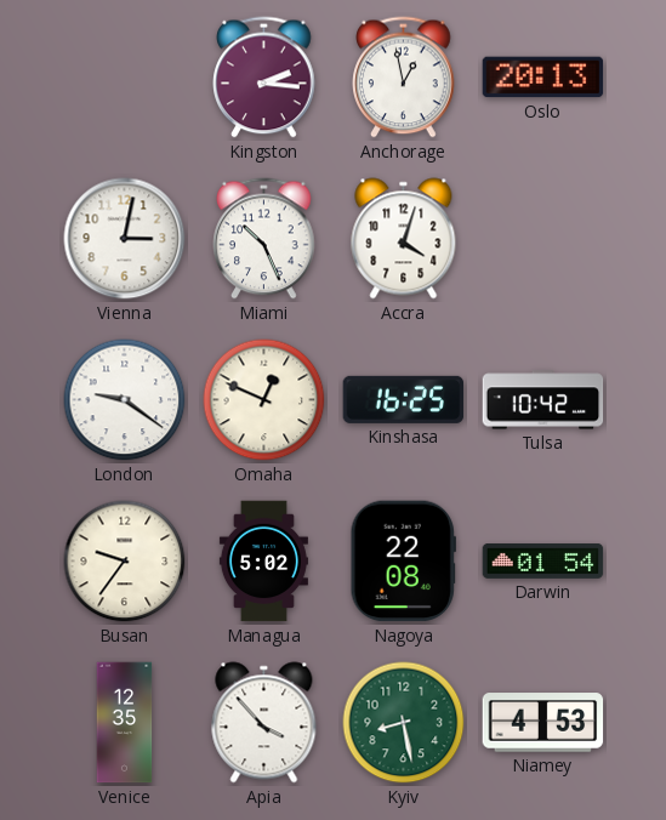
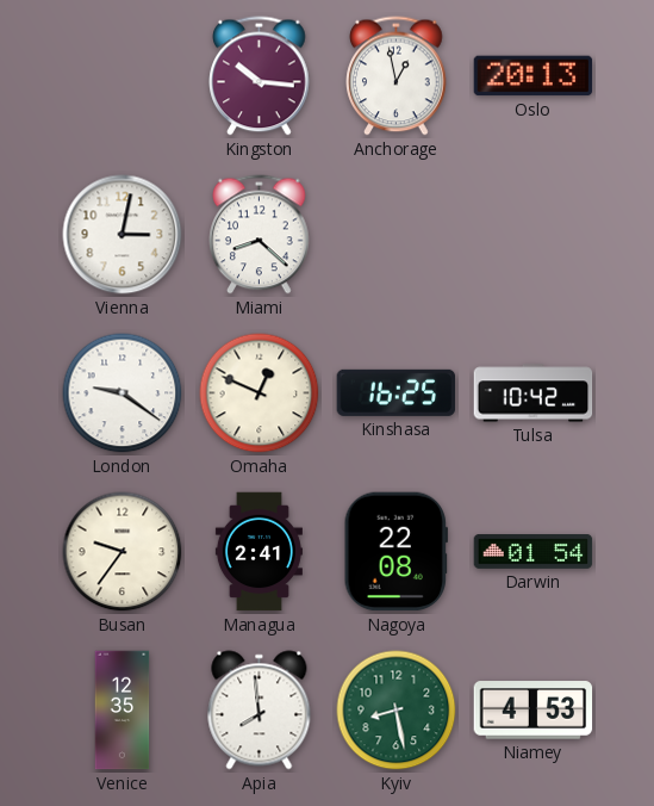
Kingston: 2:16 -> 10:16
Miami: 10:26 -> 8:22
Accra: 4:03 -> none
Managua: 5:02 -> 2:41
Apia: 3:53 -> 7:59
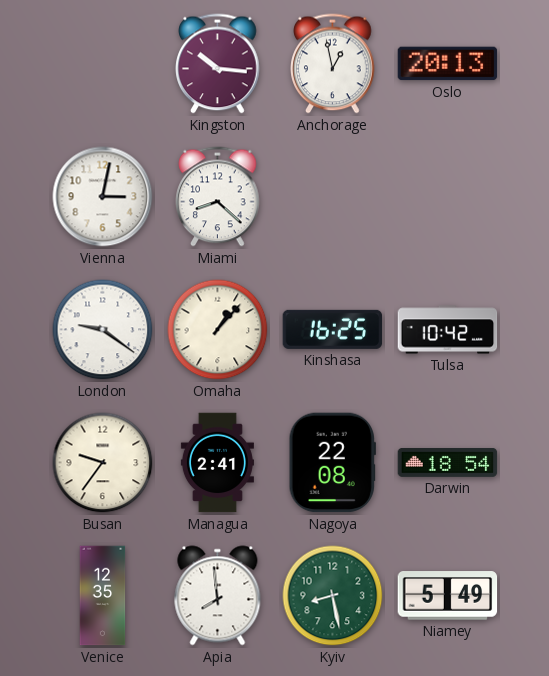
Omaha: 12:49 -> 1:07
Darwin: 01:54 -> 18:54
Niamey: 4:53 -> 5:49
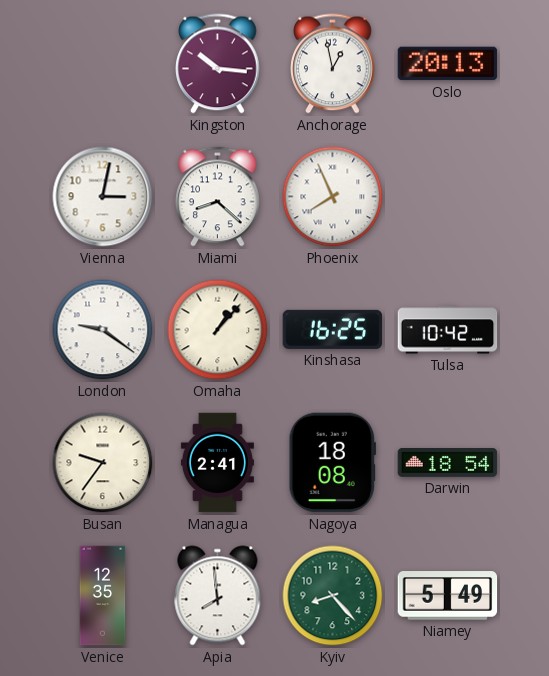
Phoenix: none -> 7:56
Nagoya: 22:08 -> 18:08
Kyiv: 8:28 -> 8:23
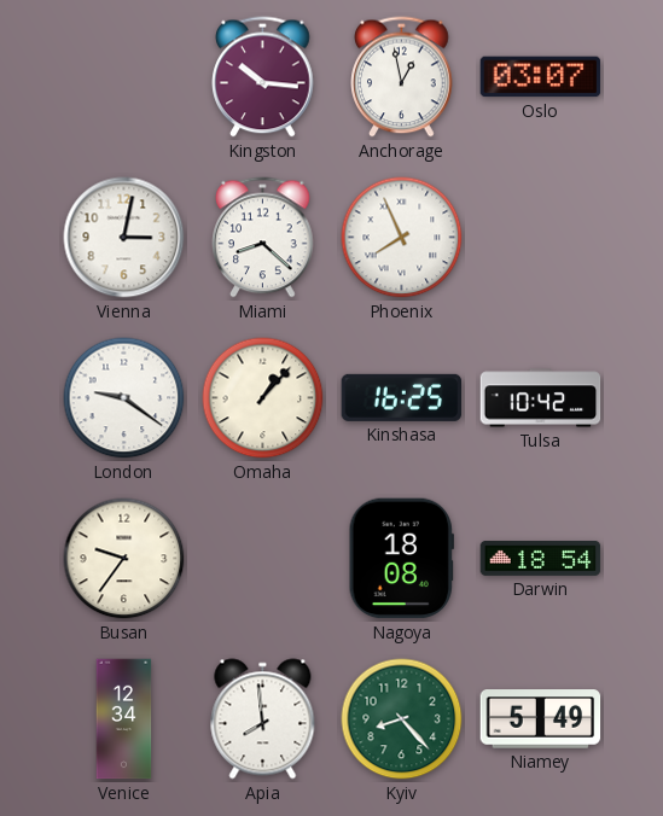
Oslo: 20:13 -> 03:07
Managua: 2:41 -> none
Venice: 12:35 -> 12:34
